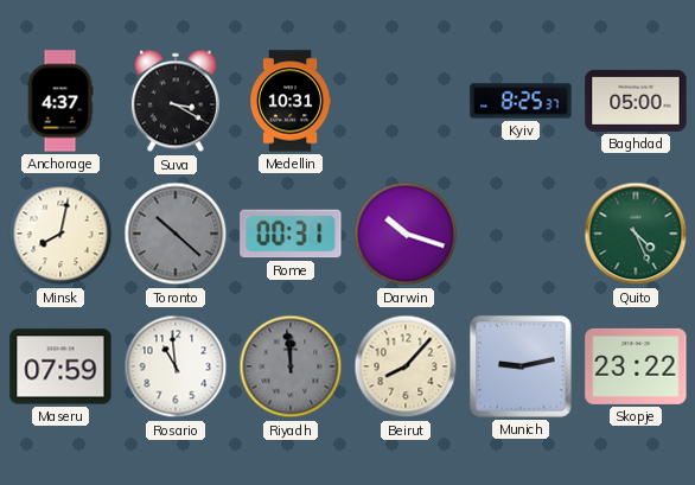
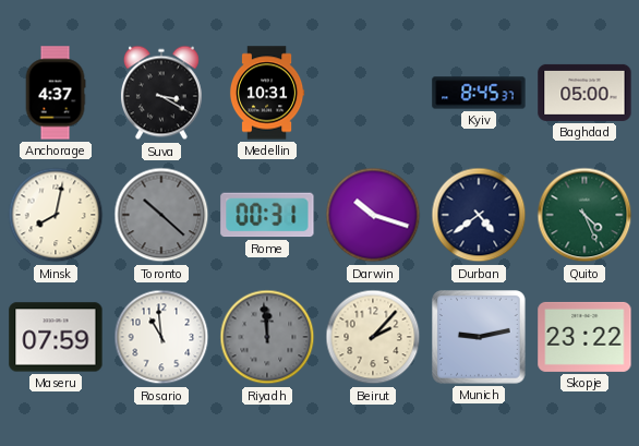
Kyiv: 8:25 -> 8:45
Durban: none -> 4:39
Beirut: 8:07 -> 2:07
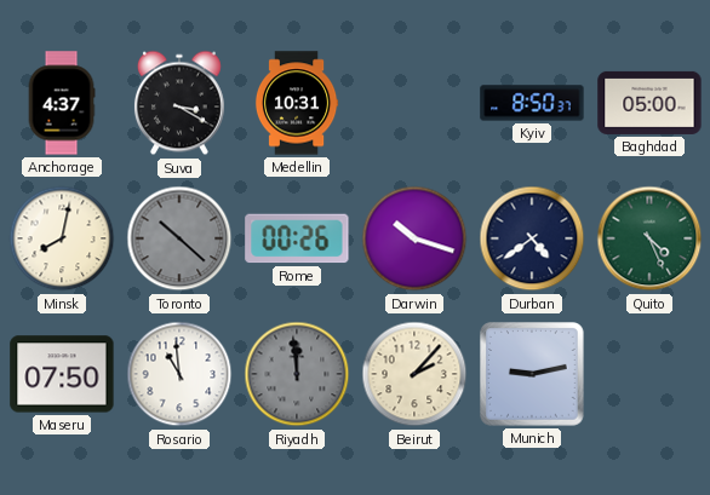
Kyiv: 8:45 -> 8:50
Rome: 00:31 -> 00:26
Maseru: 07:59 -> 07:50
Skopje: 23:22 -> none
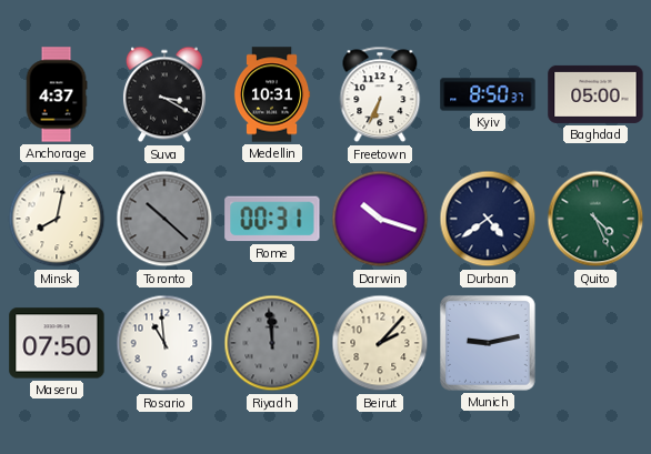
Freetown: none -> 6:34
Rome: 00:26 -> 00:31
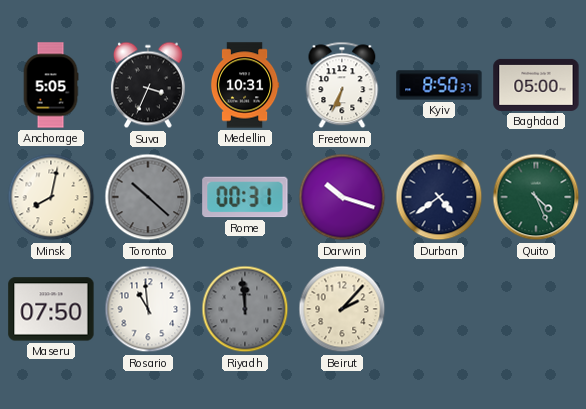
Anchorage: 4:37 -> 5:05
Suva: 3:20 -> 3:34
Munich: 9:13 -> none
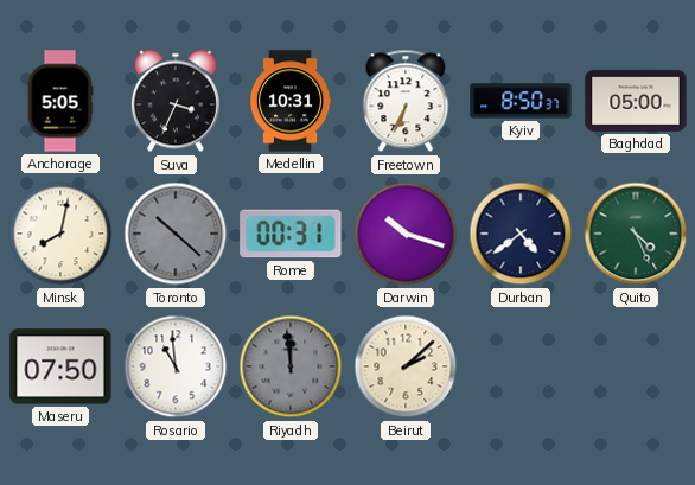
Beirut: 2:07 -> 2:08
